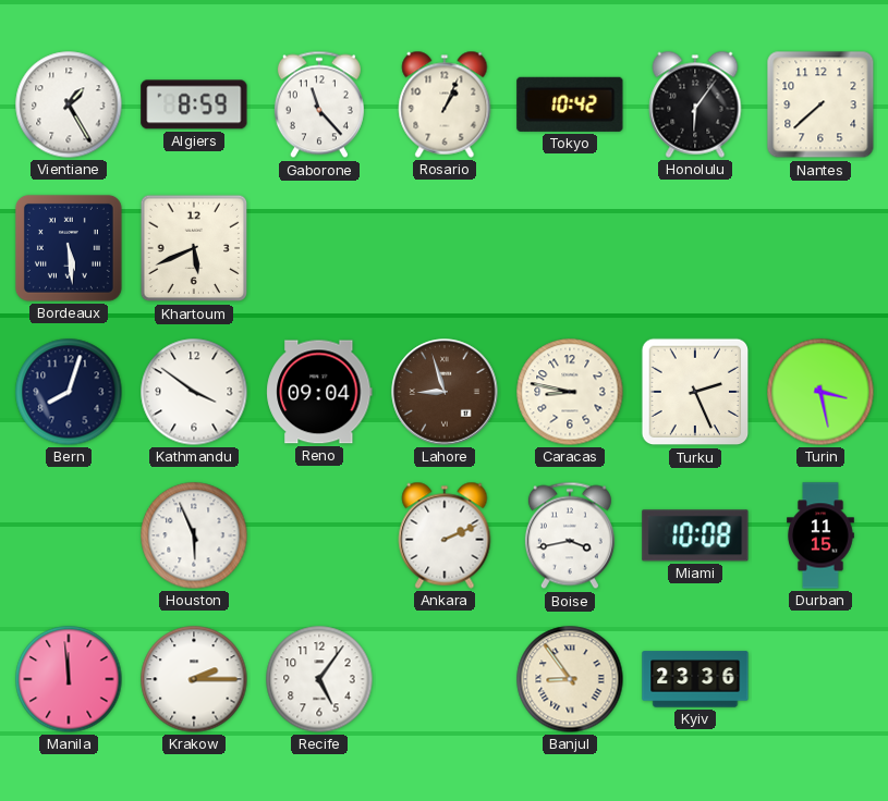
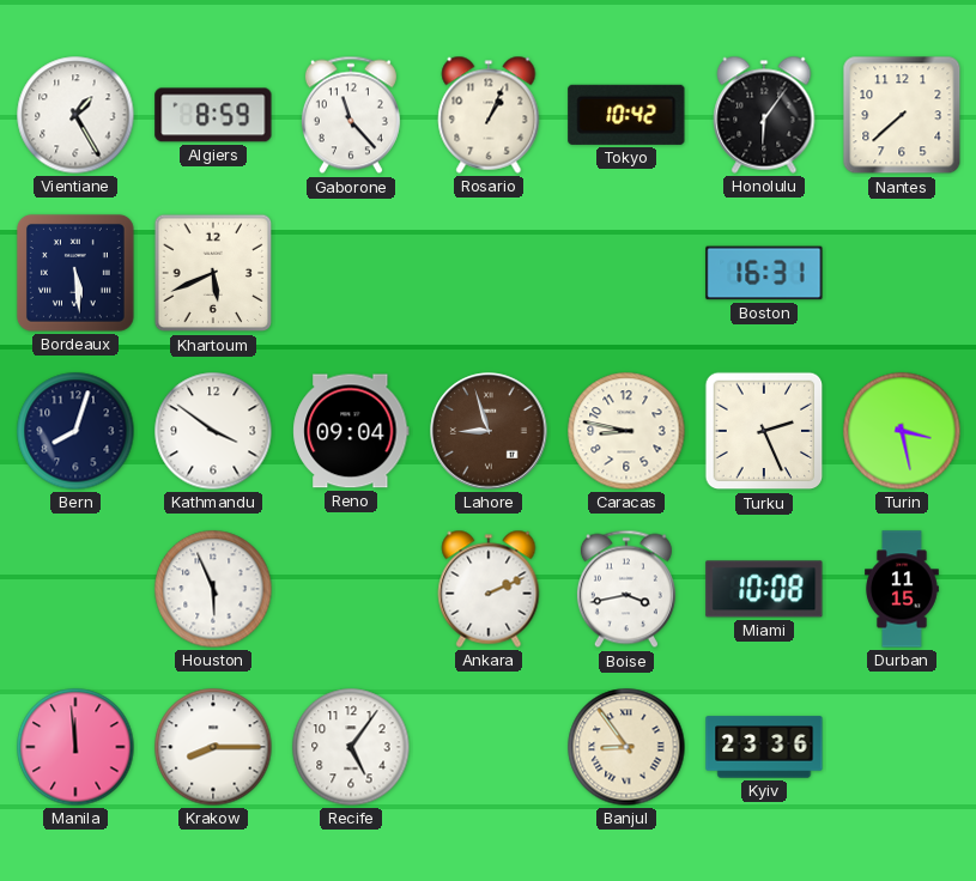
Boston: none -> 16:31
Krakow: 2:15 -> 8:15
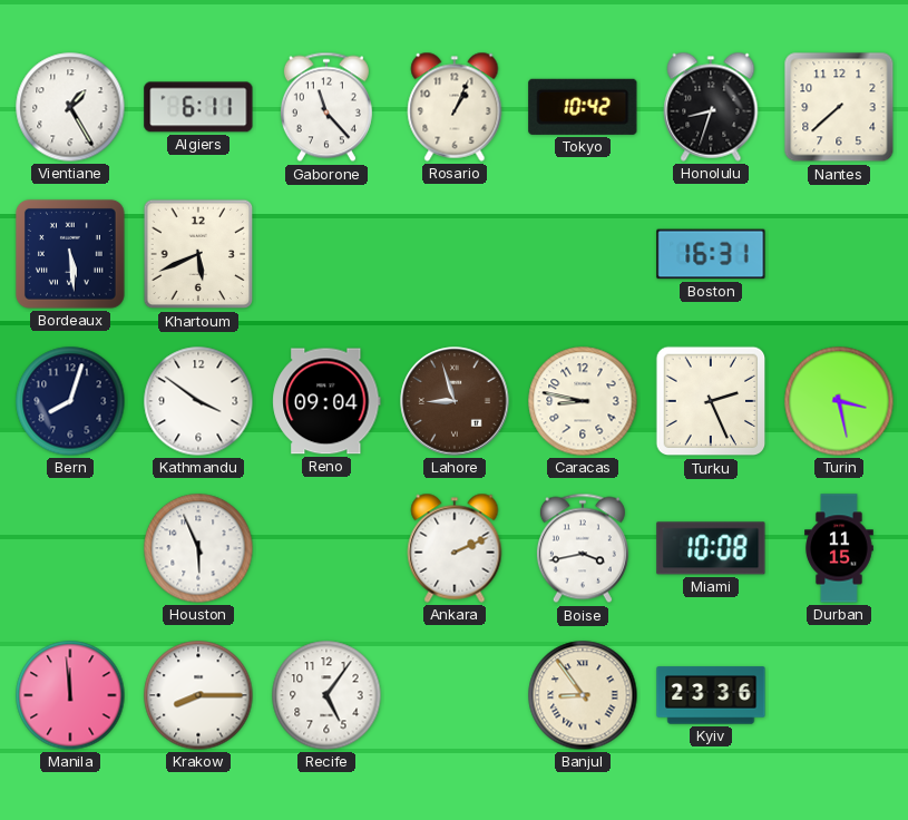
Algiers: 8:59 -> 6:11
Honolulu: 6:06 -> 8:33
